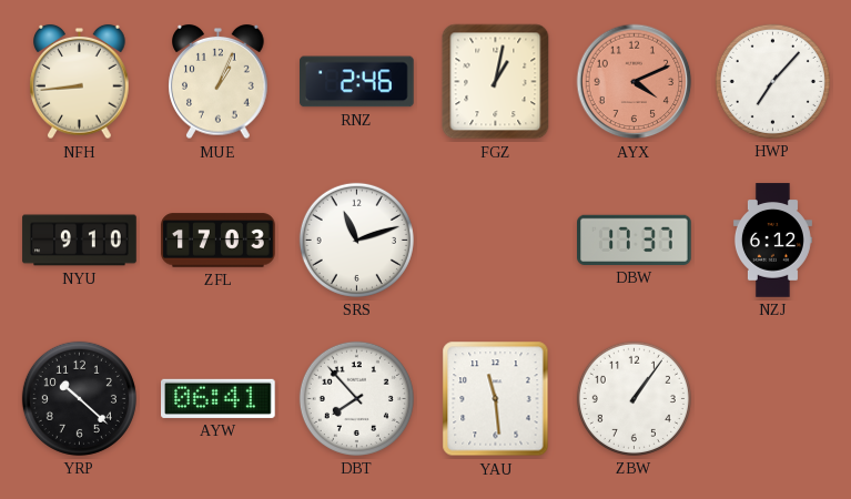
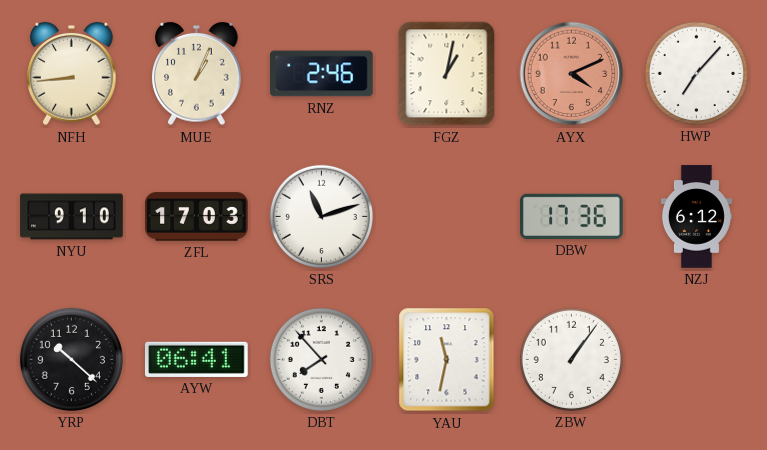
DBW: 17:37 -> 17:36
YAU: 11:29 -> 11:32
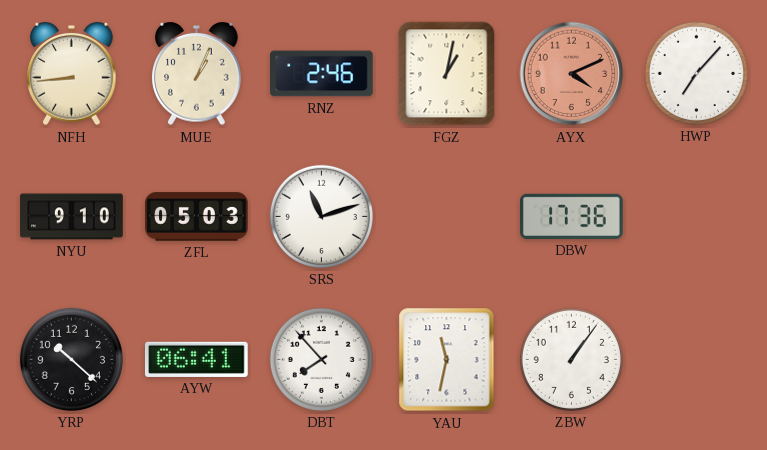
ZFL: 17:03 -> 05:03
NZJ: 6:12 -> none
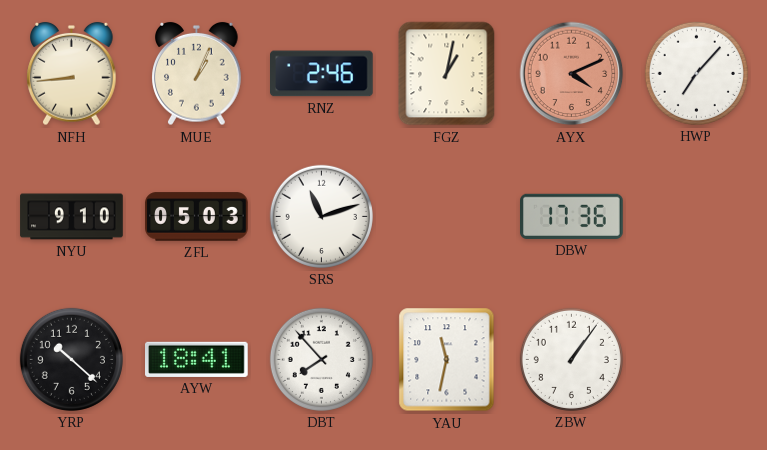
AYW: 06:41 -> 18:41
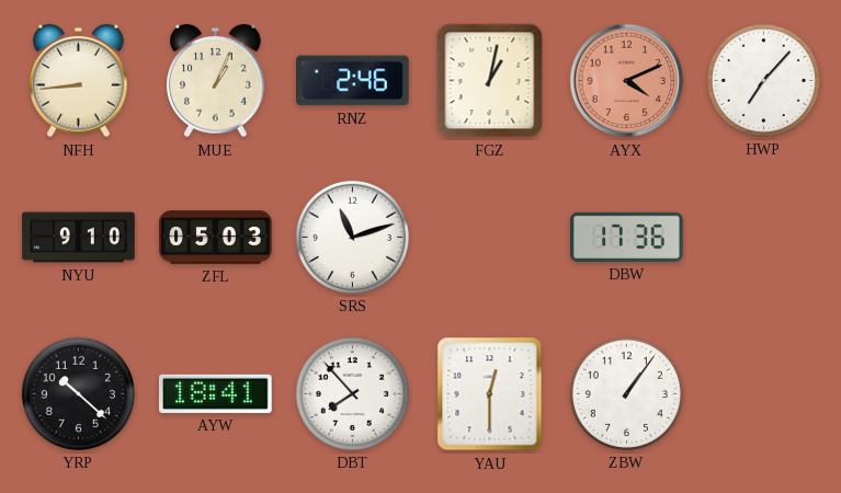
YAU: 11:32 -> 12:30
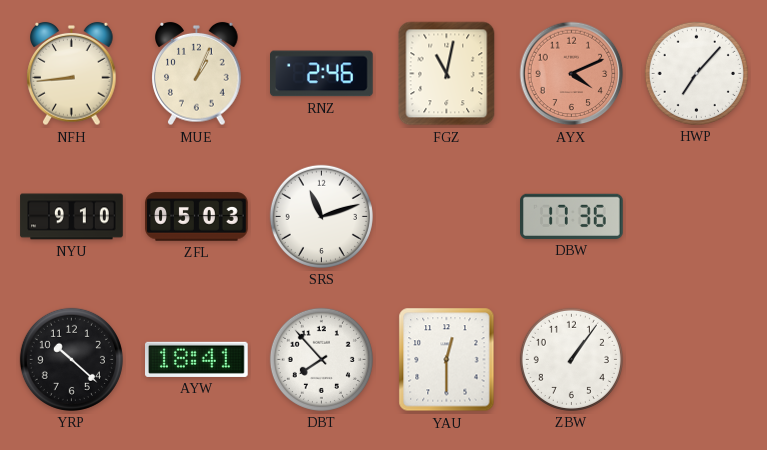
FGZ: 1:02 -> 11:02
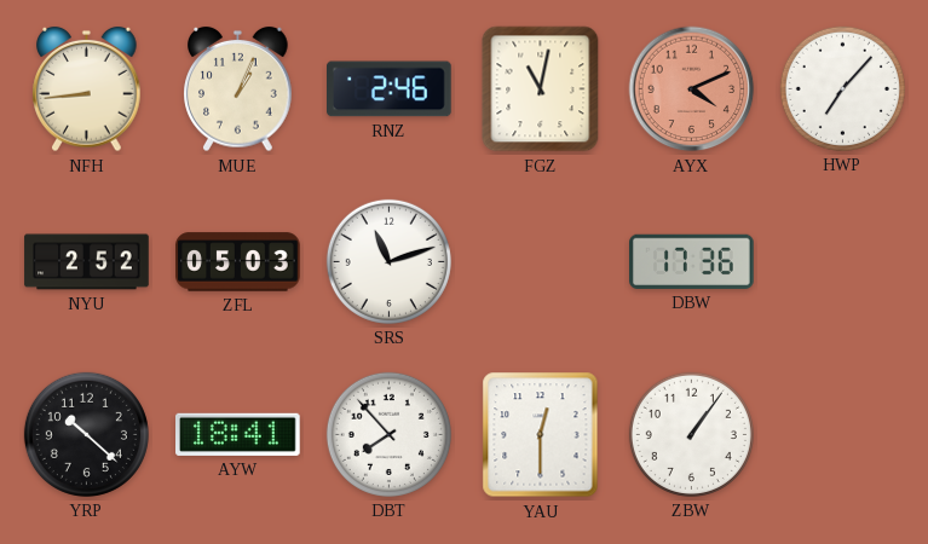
NYU: 9:10 -> 2:52
